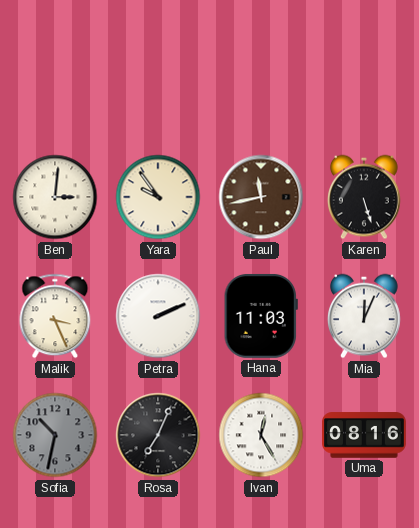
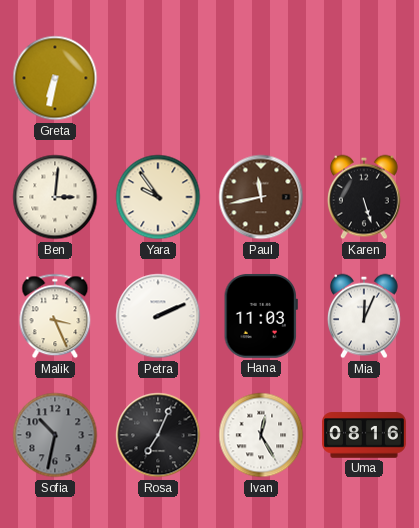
Greta: none -> 6:32
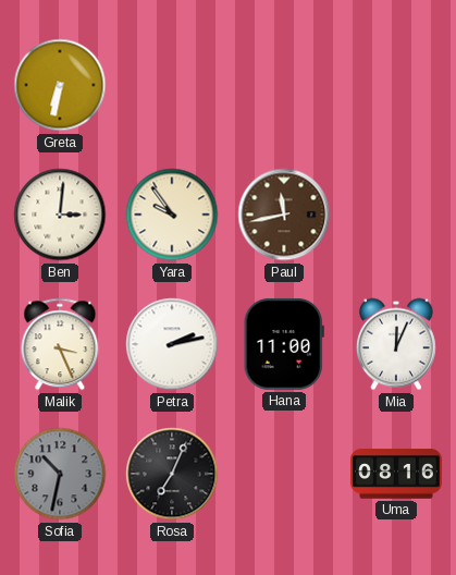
Karen: 5:27 -> none
Petra: 2:11 -> 2:13
Hana: 11:03 -> 11:00
Ivan: 12:25 -> none
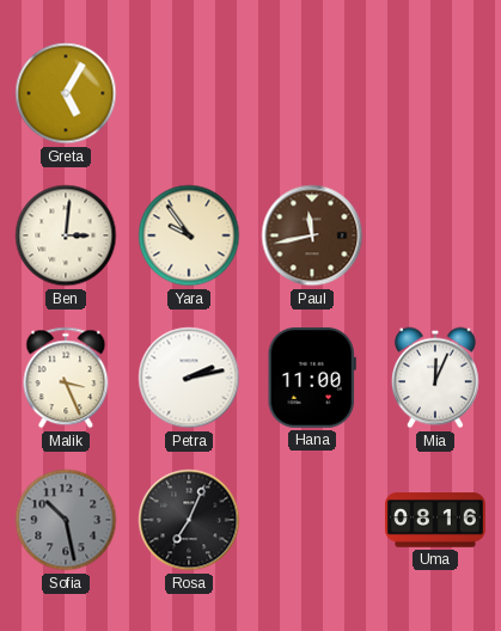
Greta: 6:32 -> 5:05
Sofia: 10:32 -> 10:28
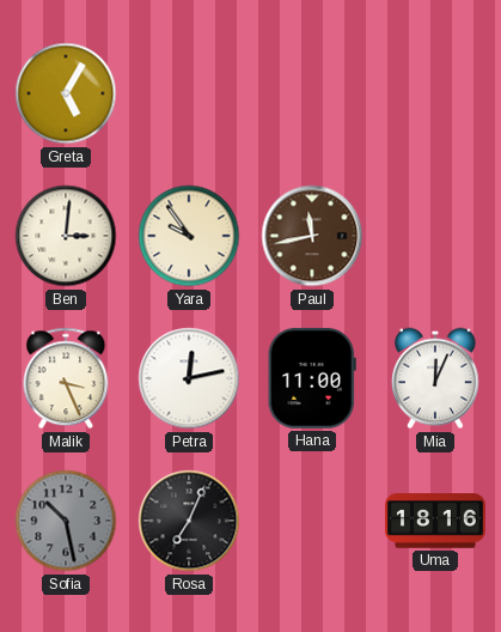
Petra: 2:13 -> 12:13
Uma: 08:16 -> 18:16
